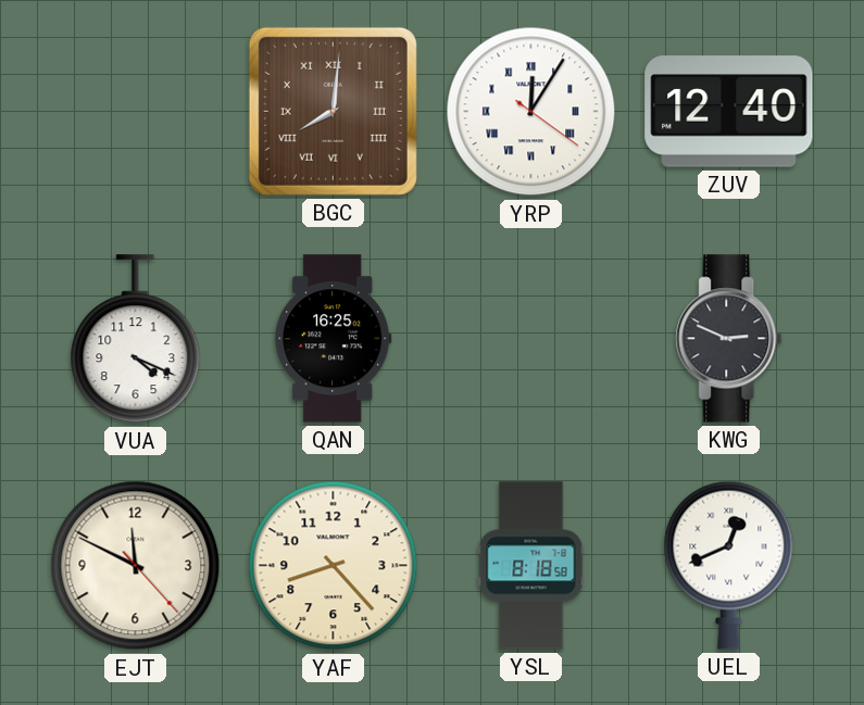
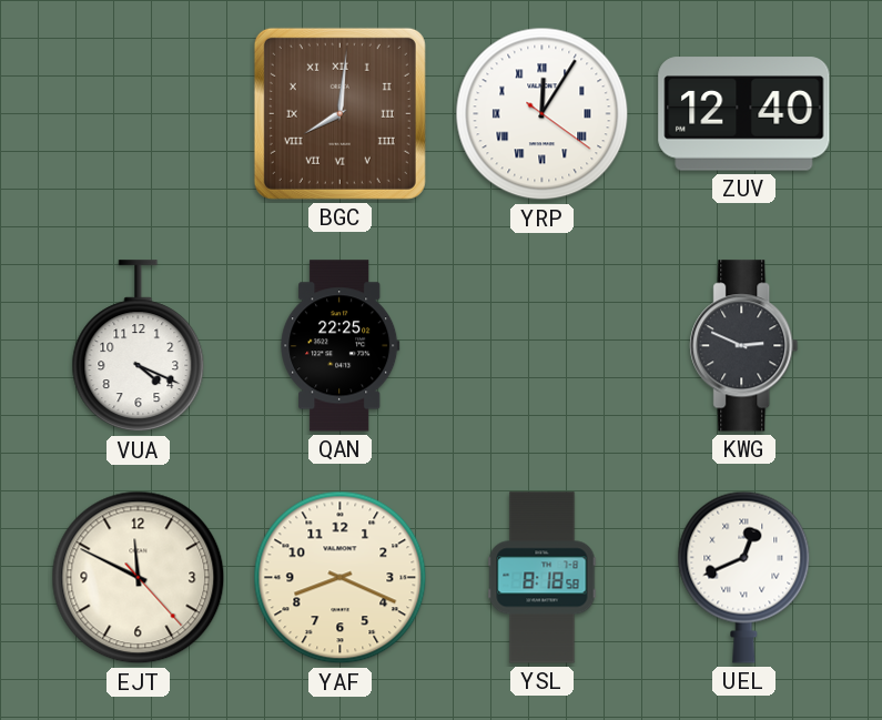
QAN: 16:25 -> 22:25
YAF: 8:23 -> 8:19
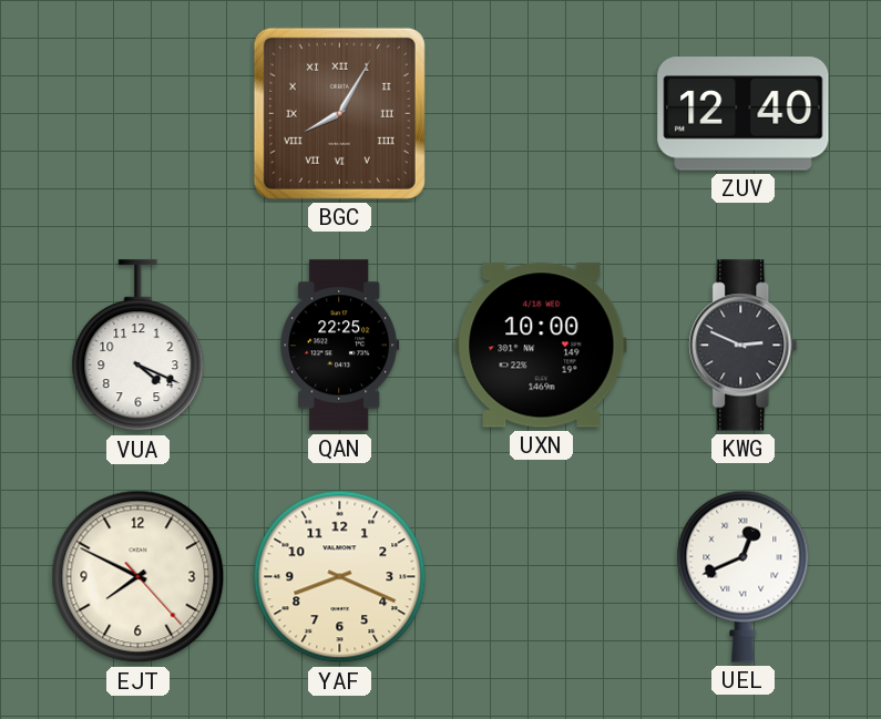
BGC: 8:01 -> 8:05
YRP: 12:05 -> none
UXN: none -> 10:00
EJT: 11:49 -> 7:49
YSL: 8:18 -> none
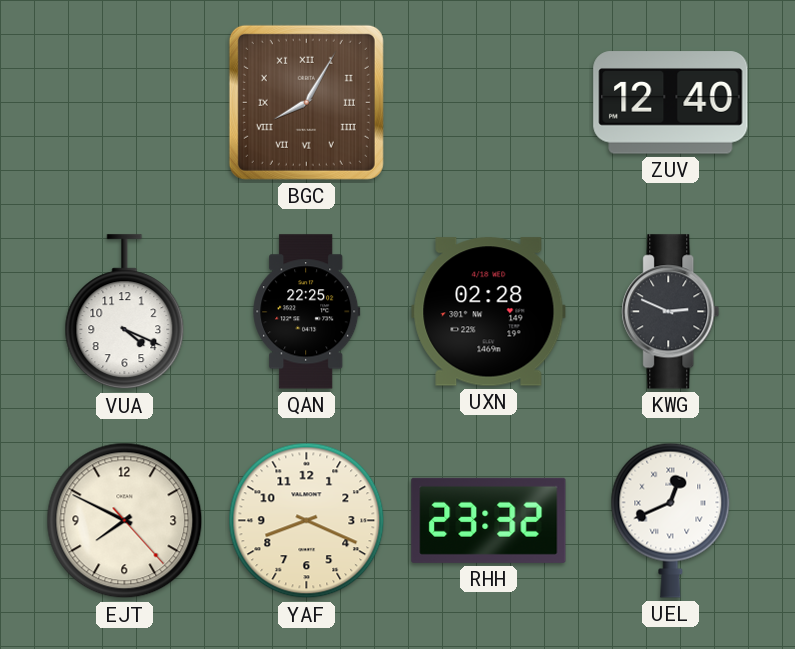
UXN: 10:00 -> 02:28
RHH: none -> 23:32
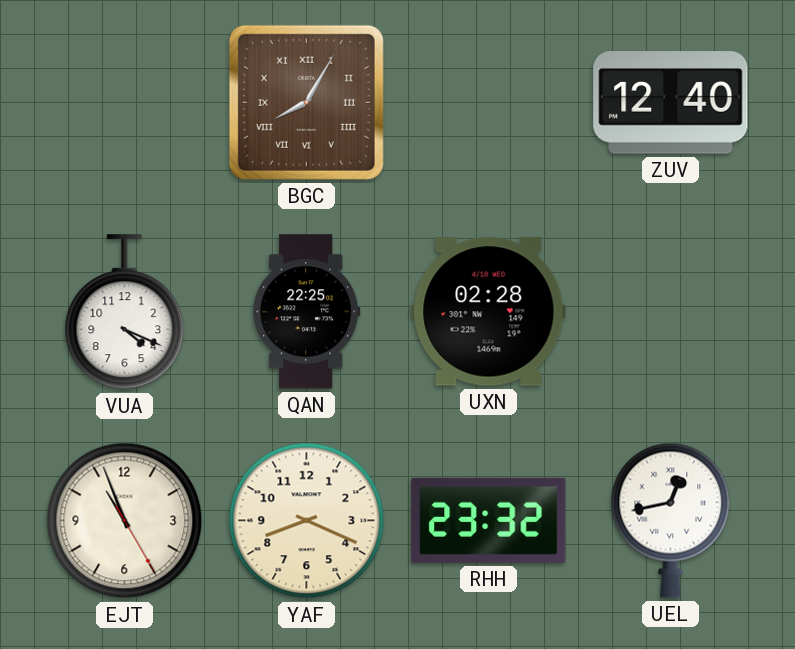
KWG: 2:49 -> none
EJT: 7:49 -> 10:56
UEL: 12:41 -> 12:43
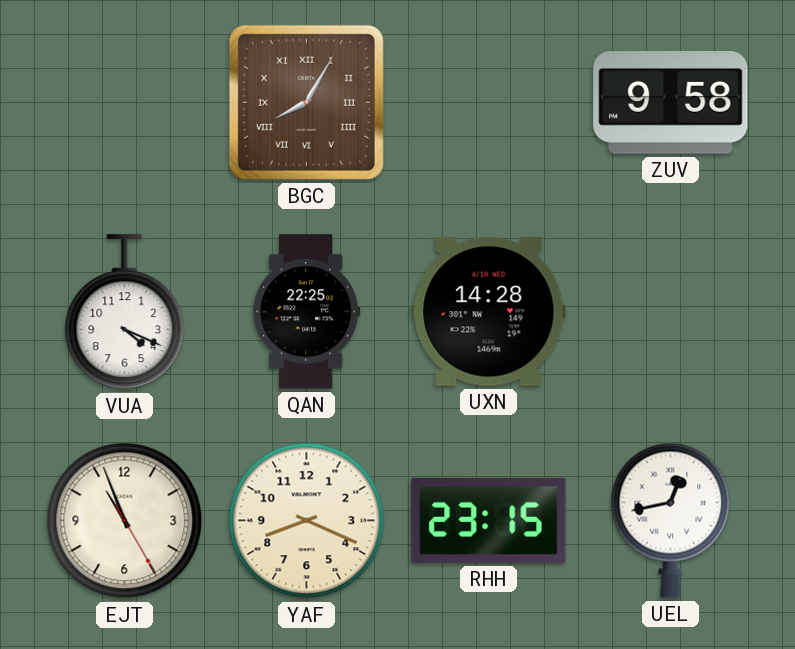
ZUV: 12:40 -> 9:58
UXN: 02:28 -> 14:28
RHH: 23:32 -> 23:15
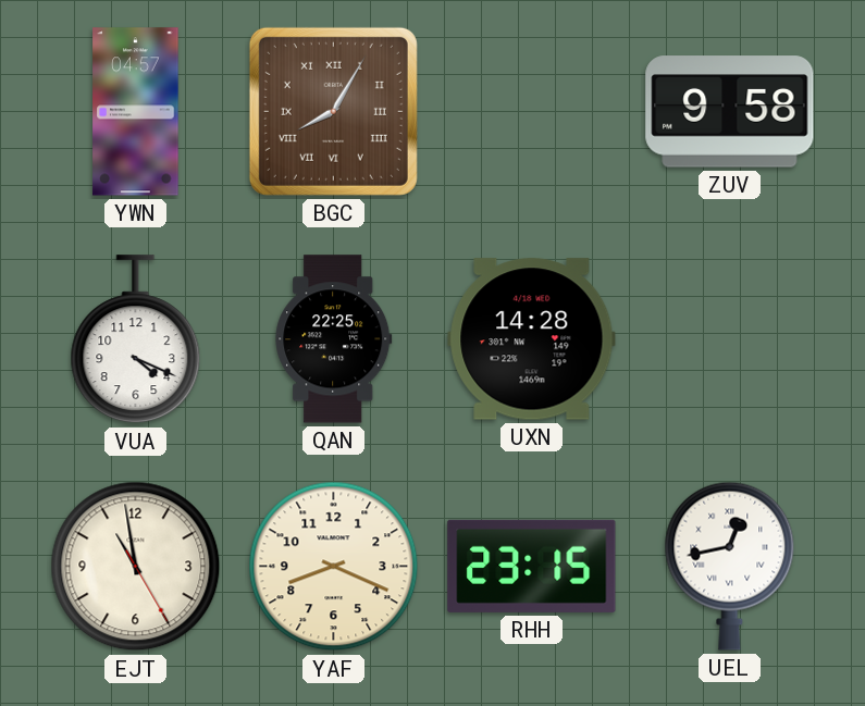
YWN: none -> 04:57
EJT: 10:56 -> 10:58
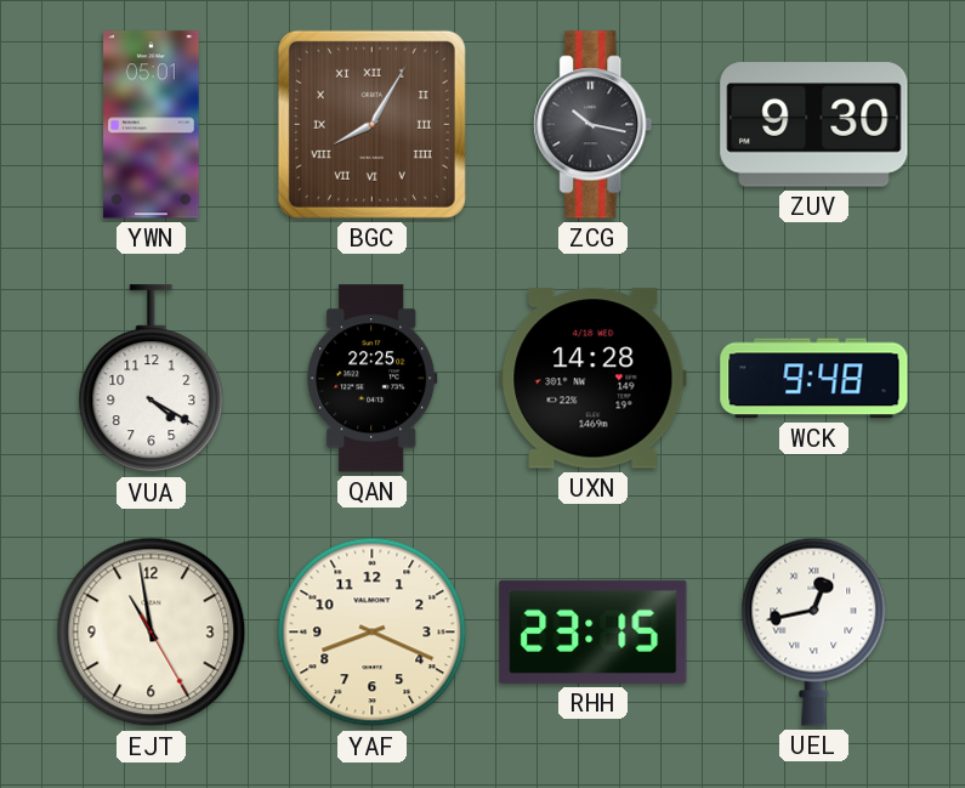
YWN: 04:57 -> 05:01
ZCG: none -> 10:17
ZUV: 9:58 -> 9:30
VUA: 4:19 -> 4:20
WCK: none -> 9:48
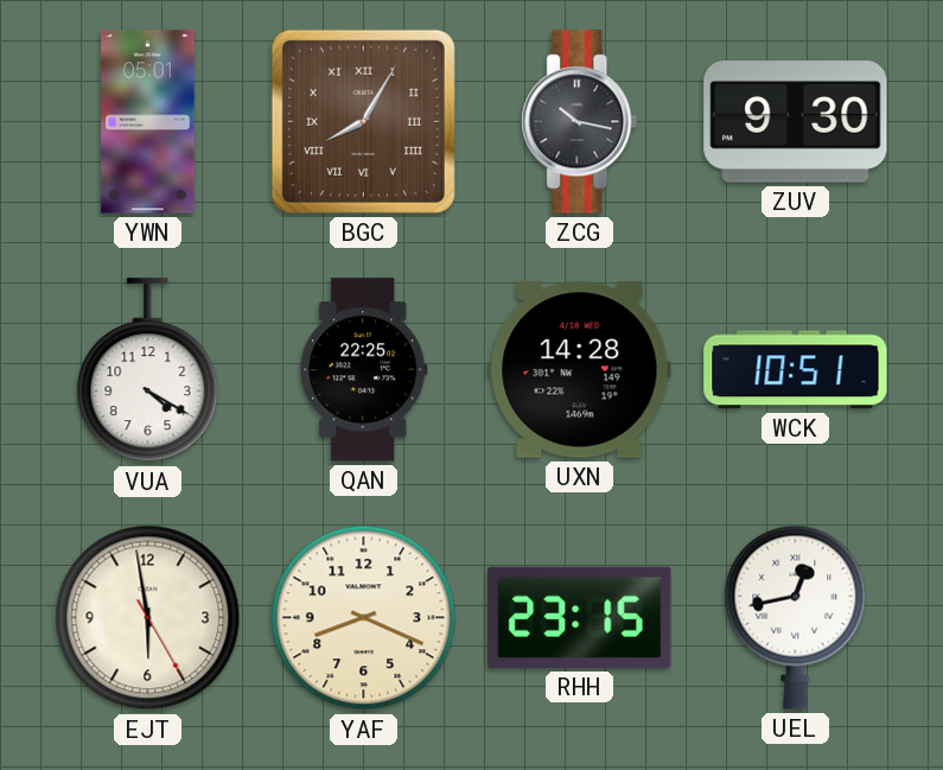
WCK: 9:48 -> 10:51
EJT: 10:58 -> 5:58
